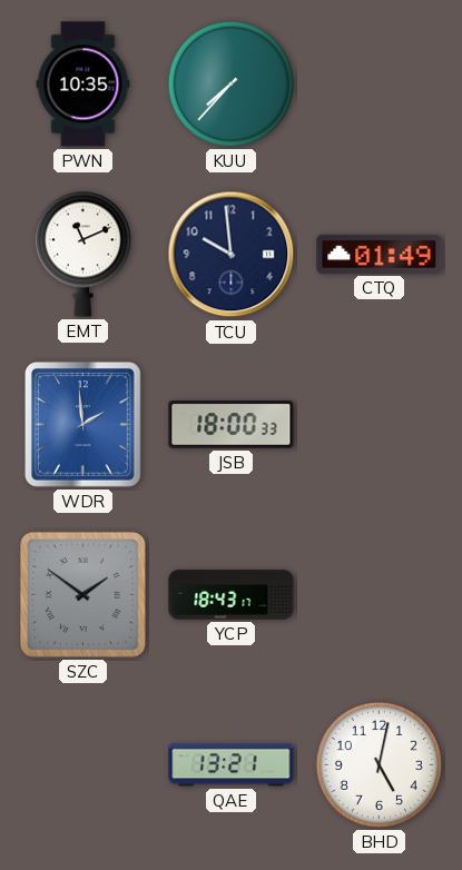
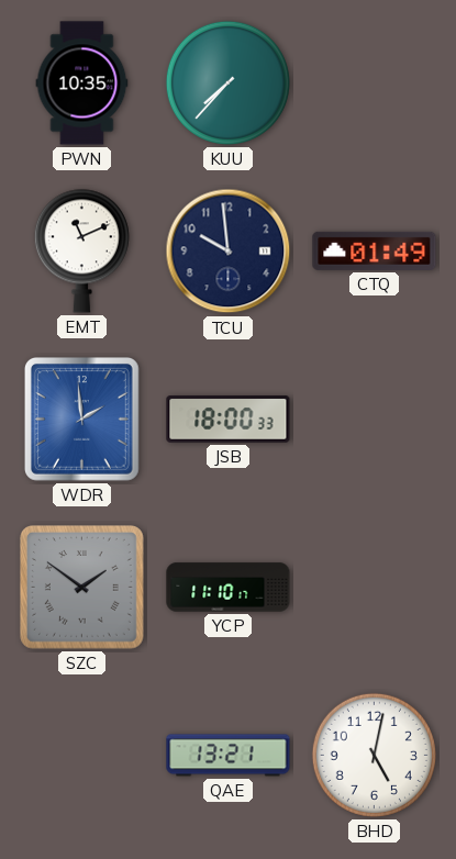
YCP: 18:43 -> 11:10
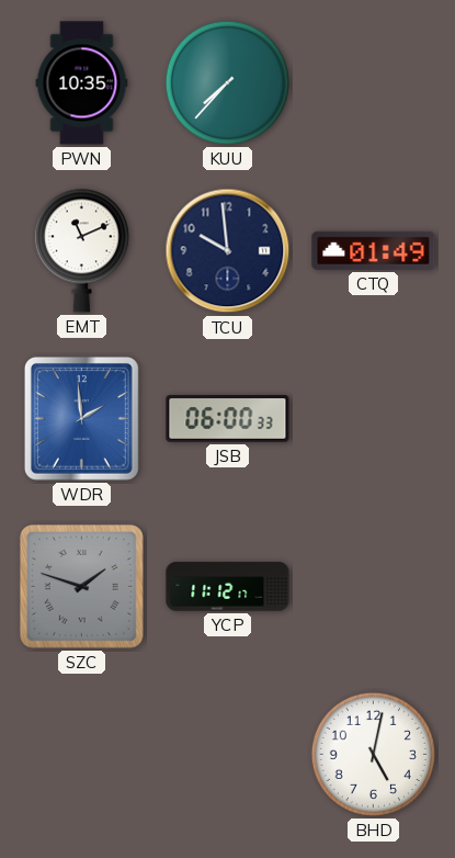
JSB: 18:00 -> 06:00
SZC: 1:51 -> 1:48
YCP: 11:10 -> 11:12
QAE: 13:21 -> none
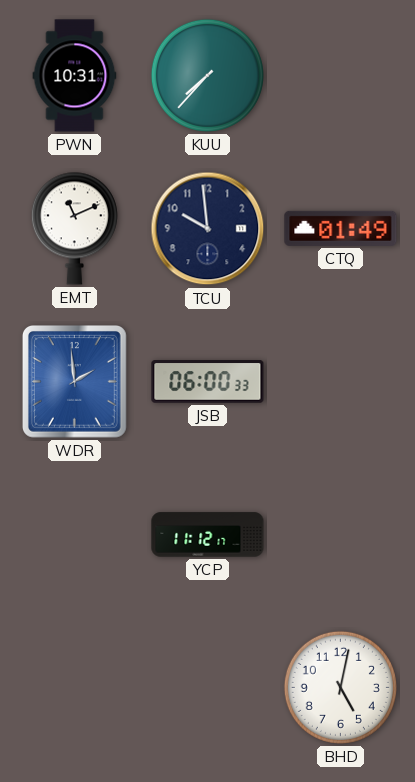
PWN: 10:35 -> 10:31
SZC: 1:48 -> none
